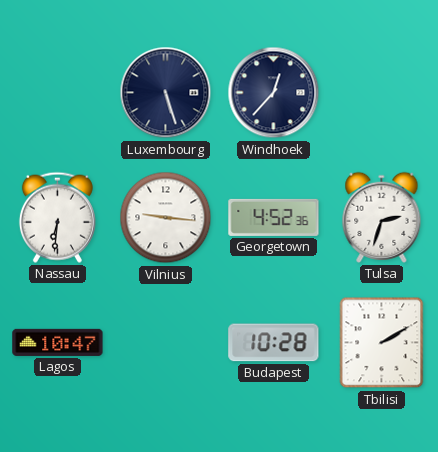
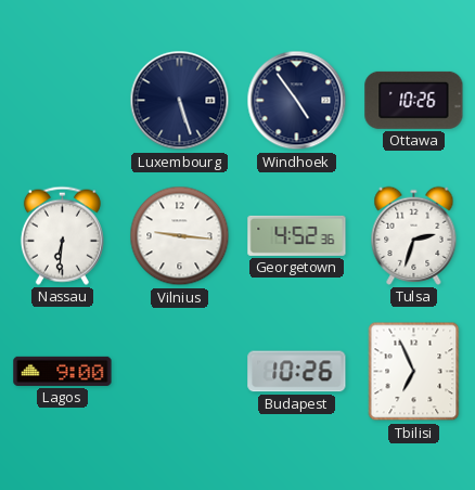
Windhoek: 12:37 -> 4:54
Ottawa: none -> 10:26
Lagos: 10:47 -> 9:00
Budapest: 10:28 -> 10:26
Tbilisi: 2:10 -> 6:56
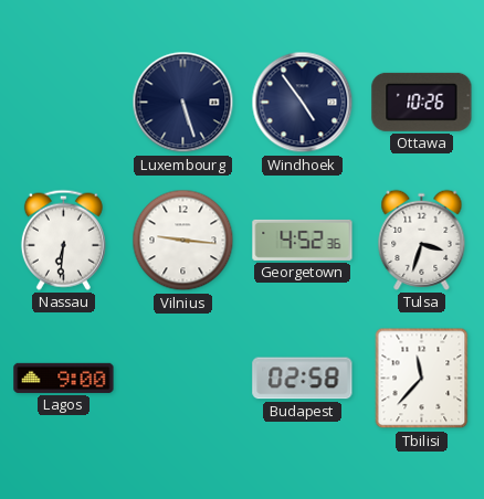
Tulsa: 2:33 -> 3:33
Budapest: 10:26 -> 02:58
Tbilisi: 6:56 -> 11:37
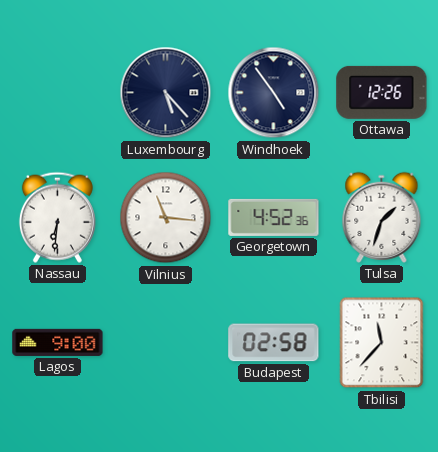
Luxembourg: 5:27 -> 5:23
Ottawa: 10:26 -> 12:26
Vilnius: 9:16 -> 11:16
Tulsa: 3:33 -> 1:33
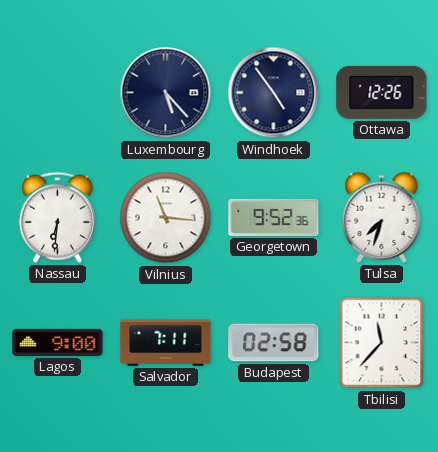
Georgetown: 4:52 -> 9:52
Tulsa: 1:33 -> 7:33
Salvador: none -> 7:11
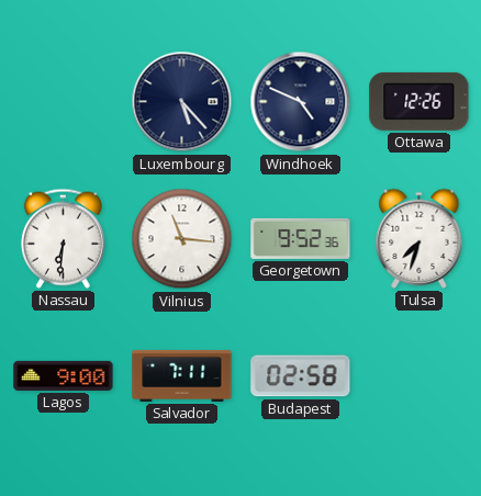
Windhoek: 4:54 -> 4:49
Tbilisi: 11:37 -> none
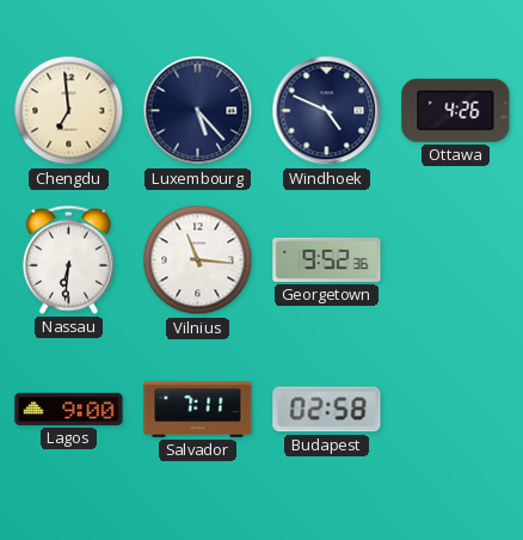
Chengdu: none -> 6:59
Ottawa: 12:26 -> 4:26
Tulsa: 7:33 -> none
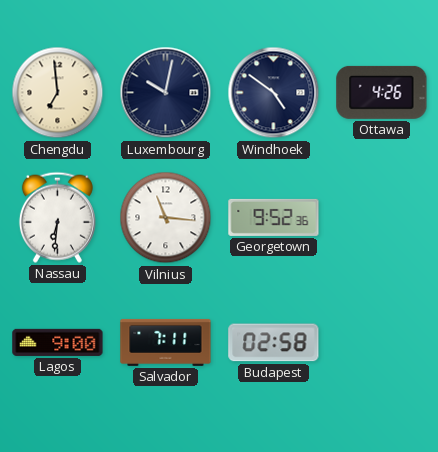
Luxembourg: 5:23 -> 10:02
Windhoek: 4:49 -> 4:51
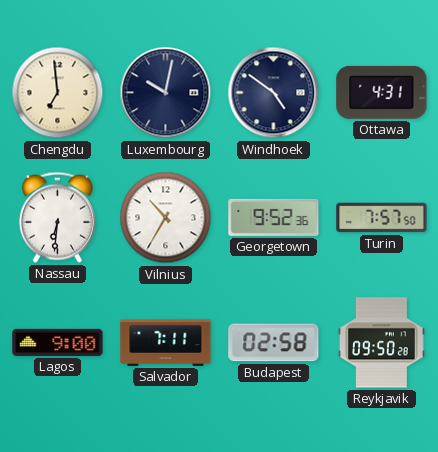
Ottawa: 4:26 -> 4:31
Vilnius: 11:16 -> 10:35
Turin: none -> 7:57
Reykjavik: none -> 09:50
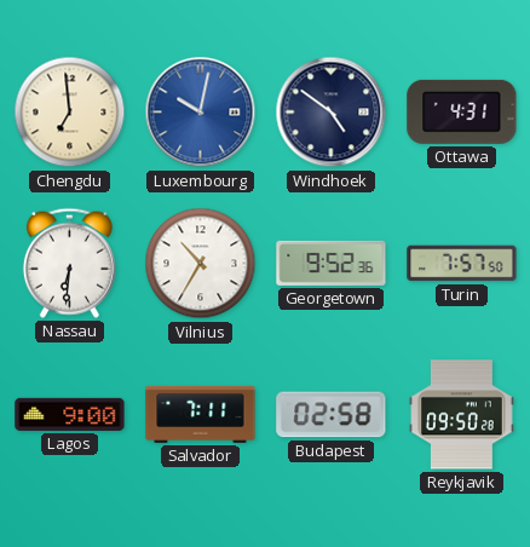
Luxembourg dial: navy -> blue
